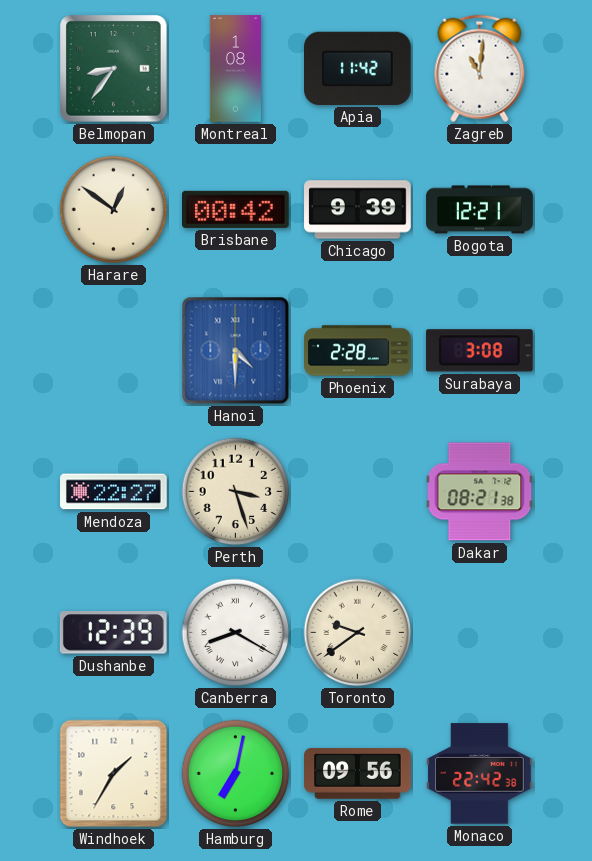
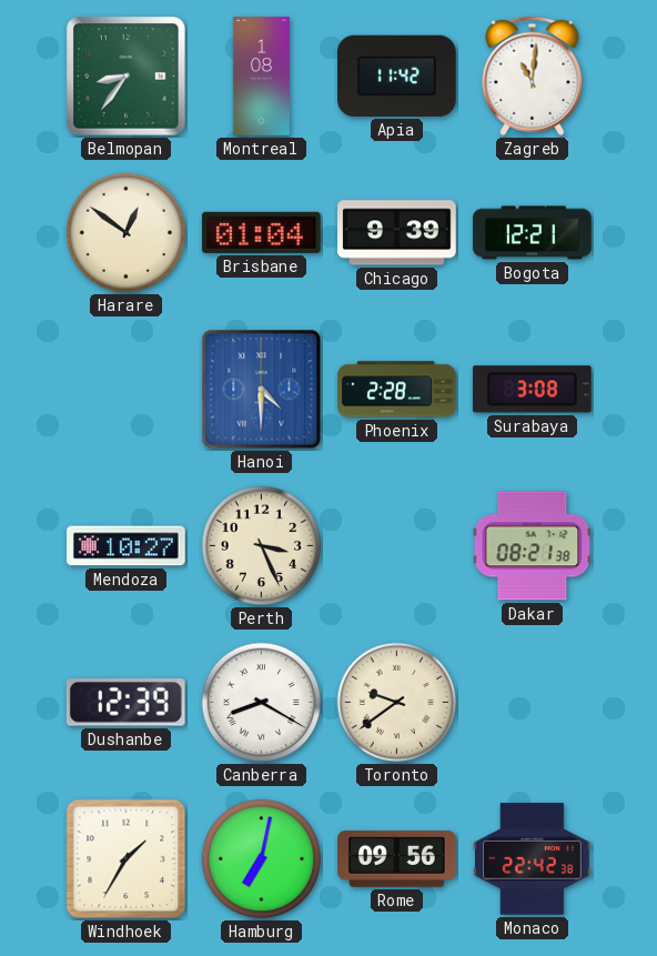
Brisbane: 00:42 -> 01:04
Mendoza: 22:27 -> 10:27
Perth: 3:27 -> 3:26
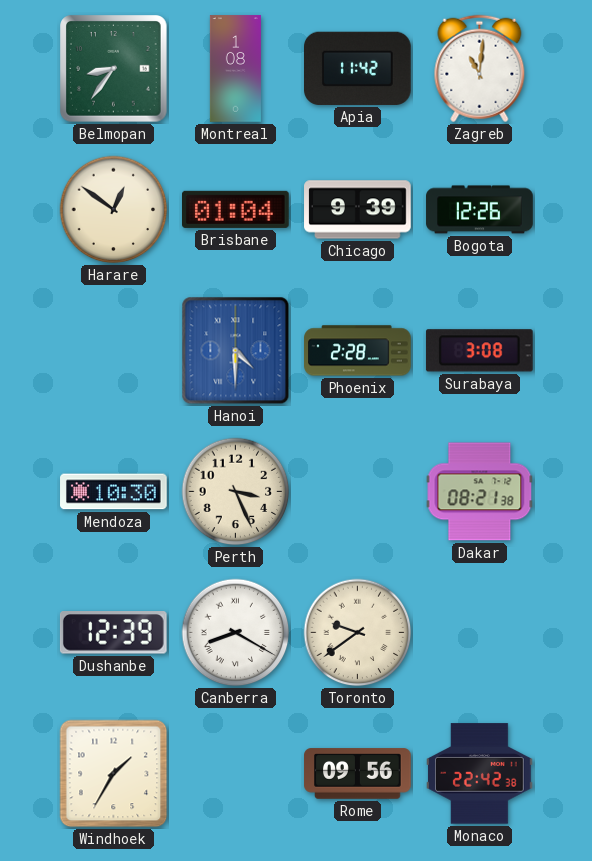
Bogota: 12:21 -> 12:26
Mendoza: 10:27 -> 10:30
Hamburg: 7:02 -> none
